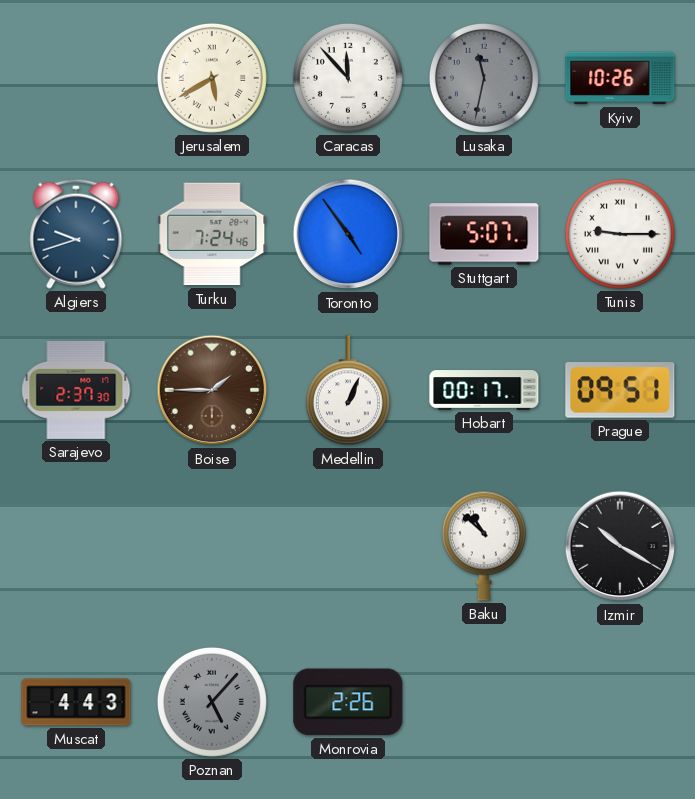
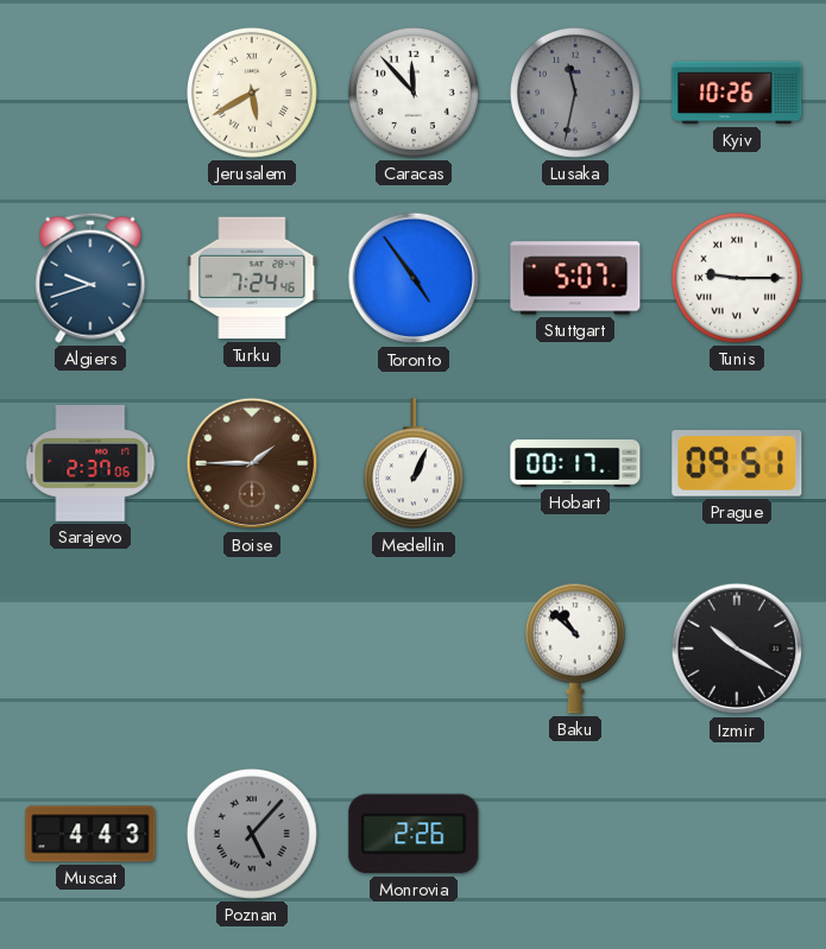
Sarajevo: 2:37:30 -> 2:37:06
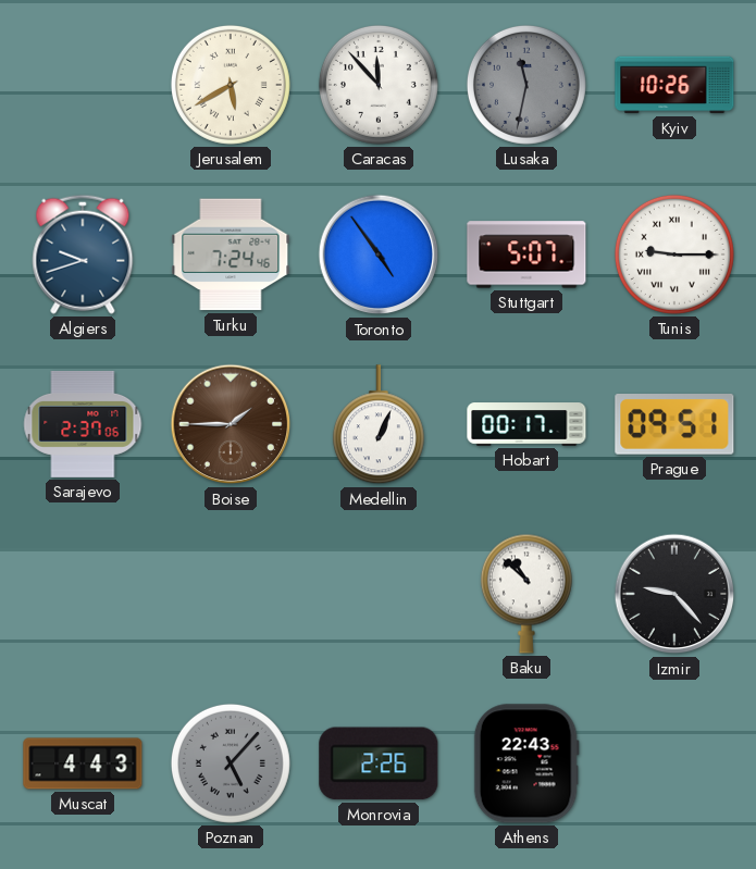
Izmir: 10:20 -> 9:23
Athens: none -> 22:43
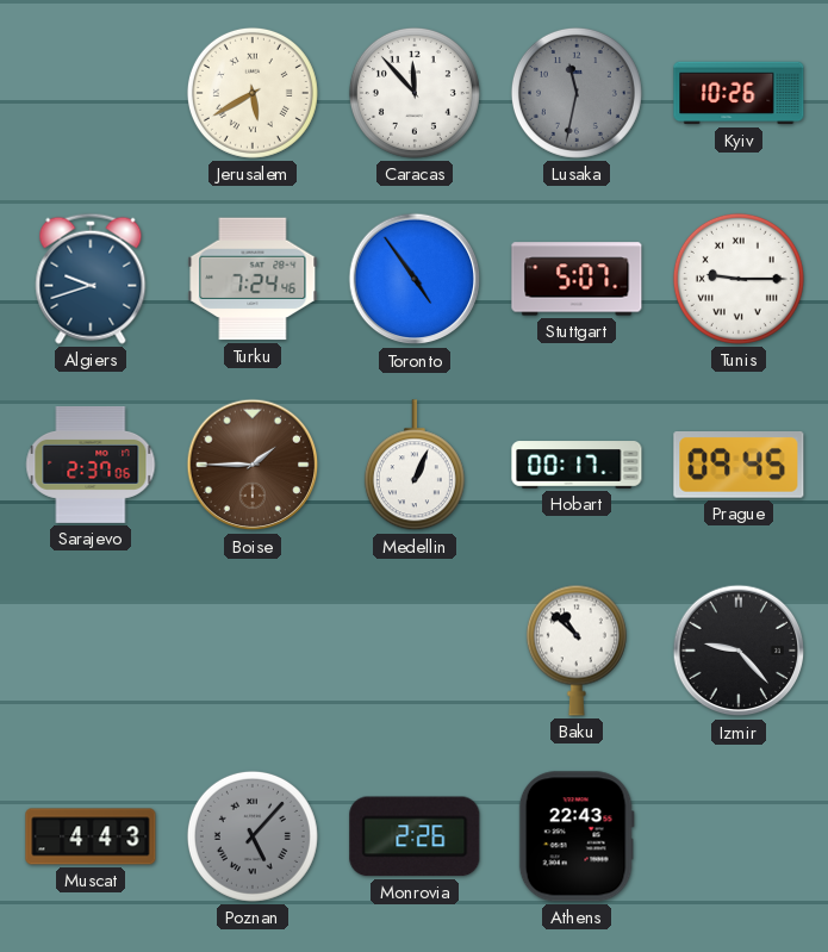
Prague: 09:51 -> 09:45
